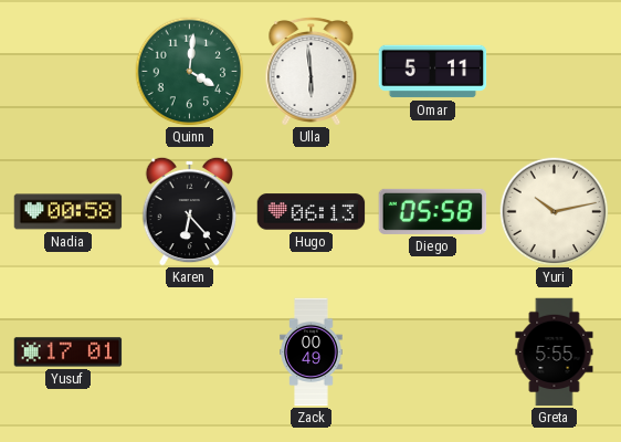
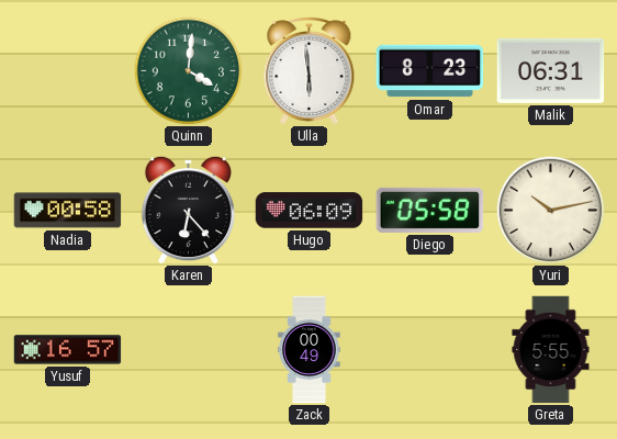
Omar: 5:11 -> 8:23
Malik: none -> 06:31
Hugo: 06:13 -> 06:09
Yusuf: 17:01 -> 16:57
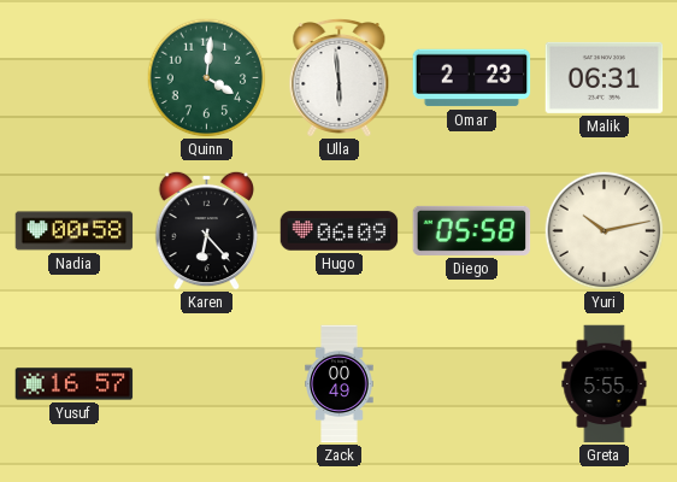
Omar: 8:23 -> 2:23
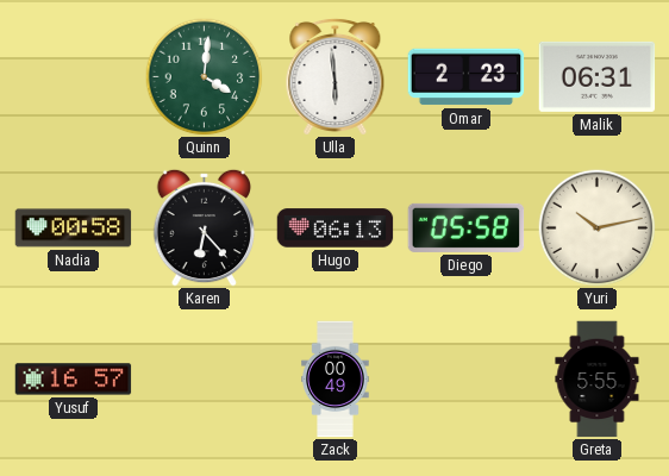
Hugo: 06:09 -> 06:13
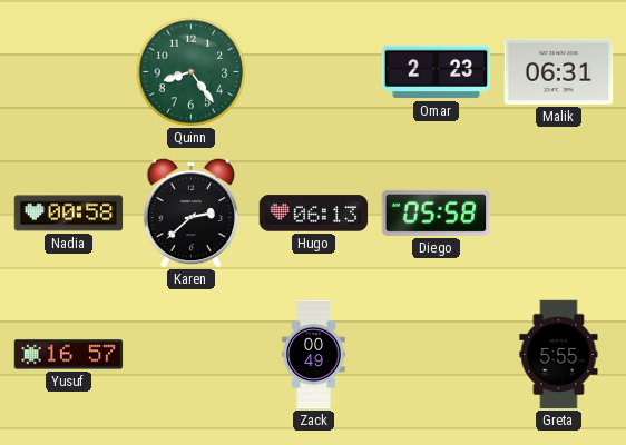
Quinn: 4:01 -> 8:24
Ulla: 5:59 -> none
Karen: 6:23 -> 2:38
Yuri: 10:13 -> none
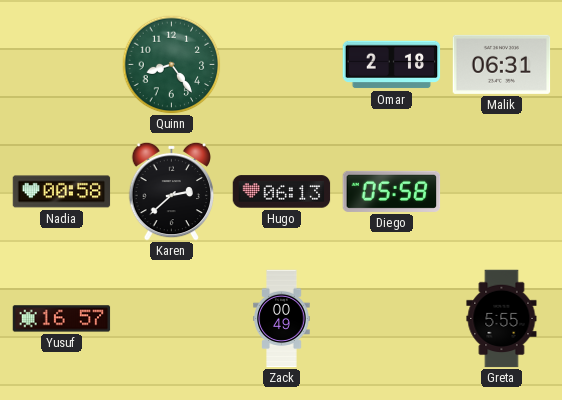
Omar: 2:23 -> 2:18
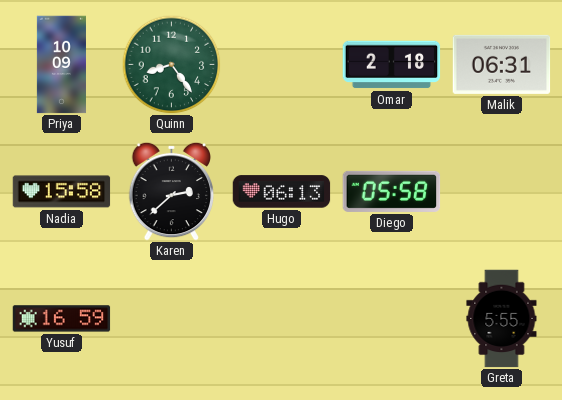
Priya: none -> 10:09
Nadia: 00:58 -> 15:58
Yusuf: 16:57 -> 16:59
Zack: 00:49 -> none
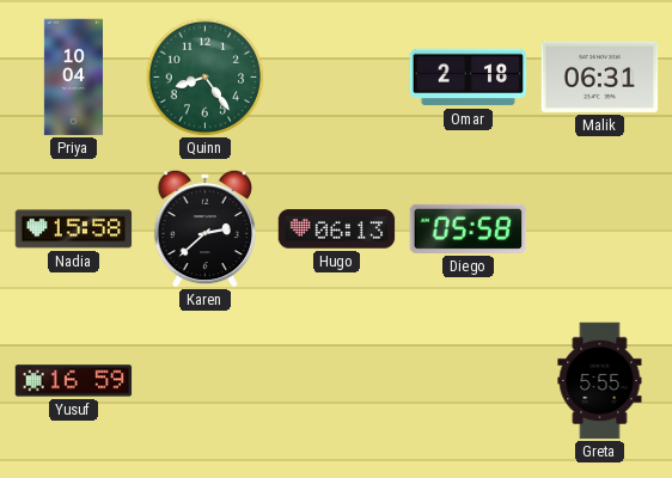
Priya: 10:09 -> 10:04
